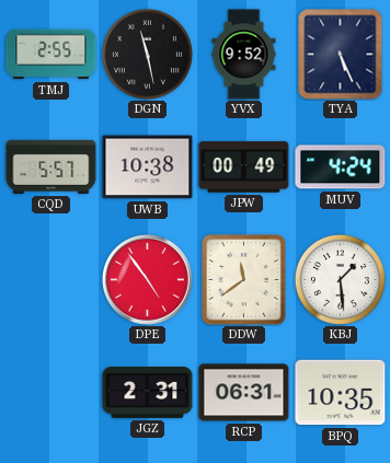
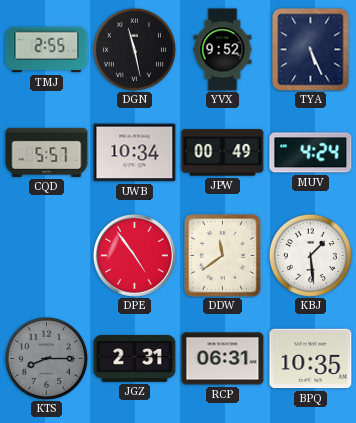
UWB: 10:38 -> 10:34
KTS: none -> 8:15
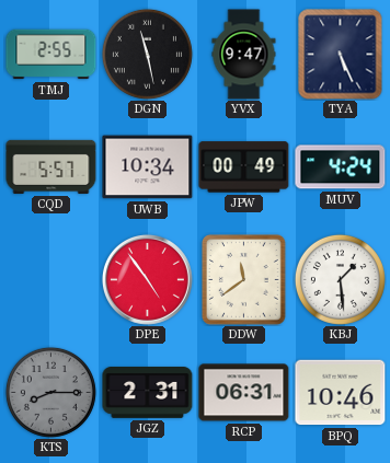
YVX: 9:52 -> 9:47
BPQ: 10:35 -> 10:46
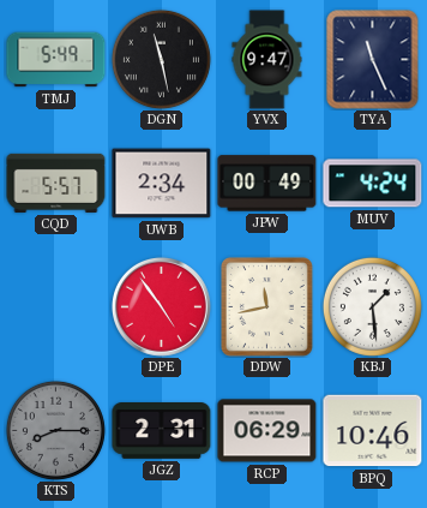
TMJ: 2:55 -> 5:49
TYA: 5:26 -> 11:26
UWB: 10:34 -> 2:34
DDW: 11:39 -> 11:43
RCP: 06:31 -> 06:29
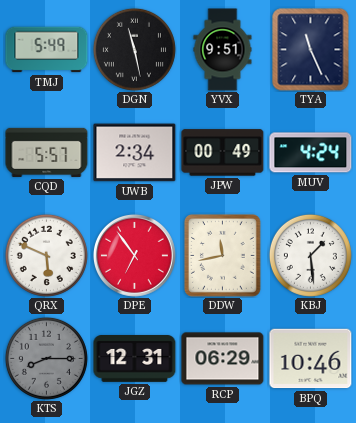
YVX: 9:47 -> 9:51
QRX: none -> 5:49
DPE: 4:54 -> 6:54
JGZ: 2:31 -> 12:31
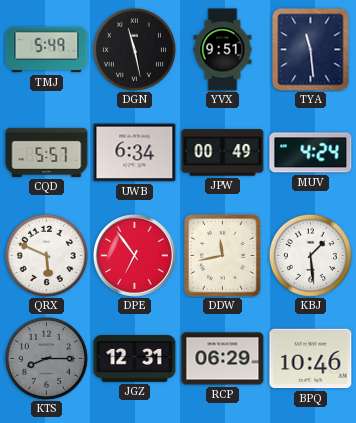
TYA: 11:26 -> 11:29
UWB: 2:34 -> 6:34
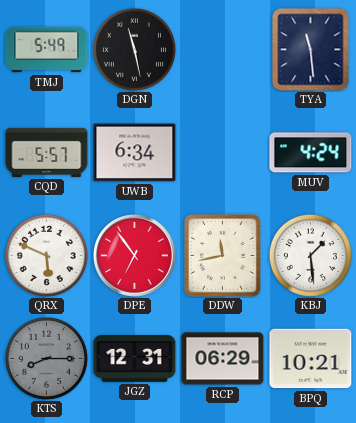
YVX: 9:51 -> none
JPW: 00:49 -> none
BPQ: 10:46 -> 10:21
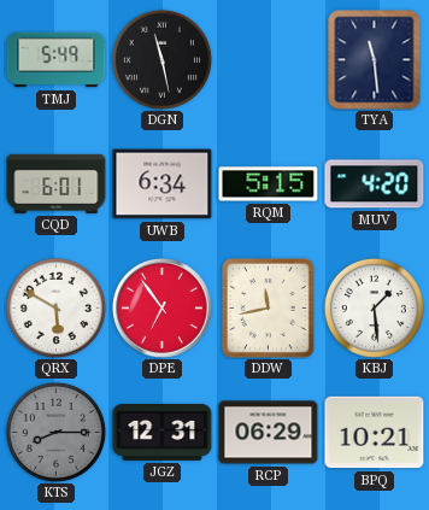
CQD: 5:57 -> 6:01
RQM: none -> 5:15
MUV: 4:24 -> 4:20
QRX: 5:49 -> 5:50
